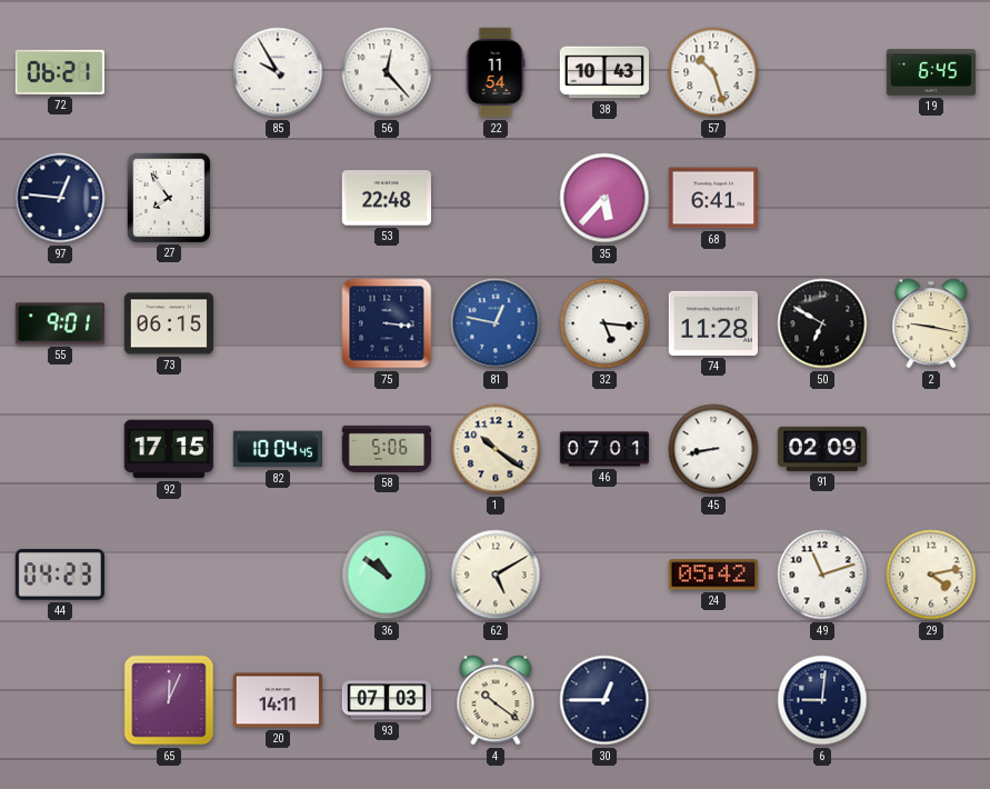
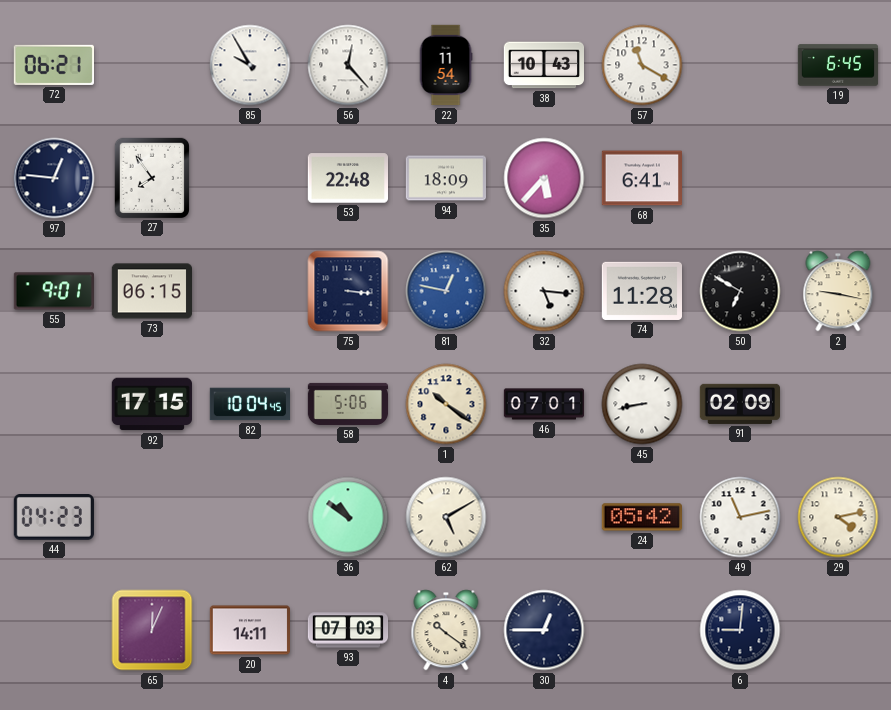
57: 10:27 -> 11:20
94: none -> 18:09
49: 11:12 -> 11:13
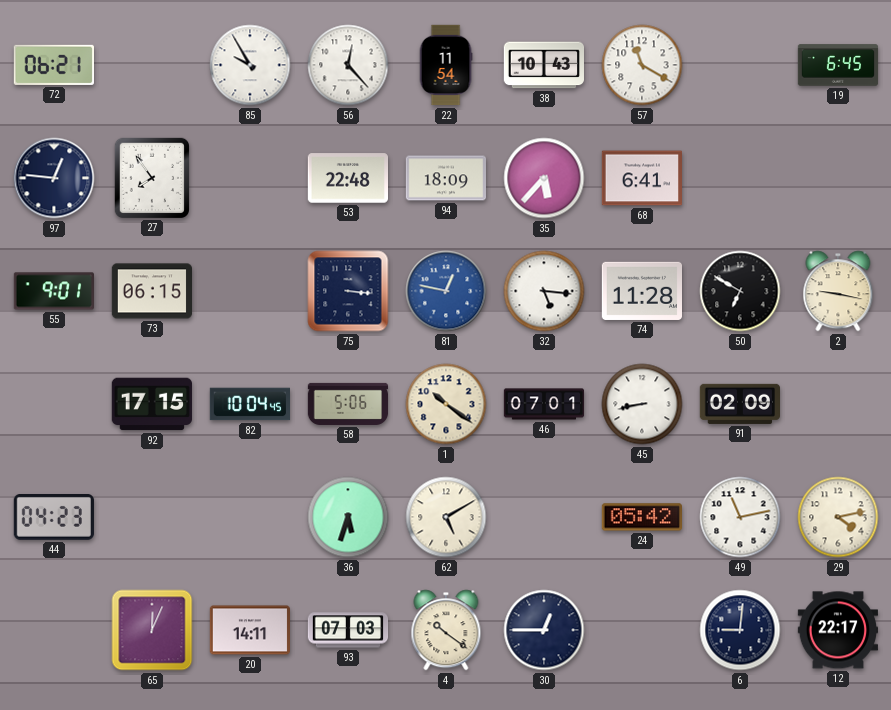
36: 10:51 -> 5:33
12: none -> 22:17
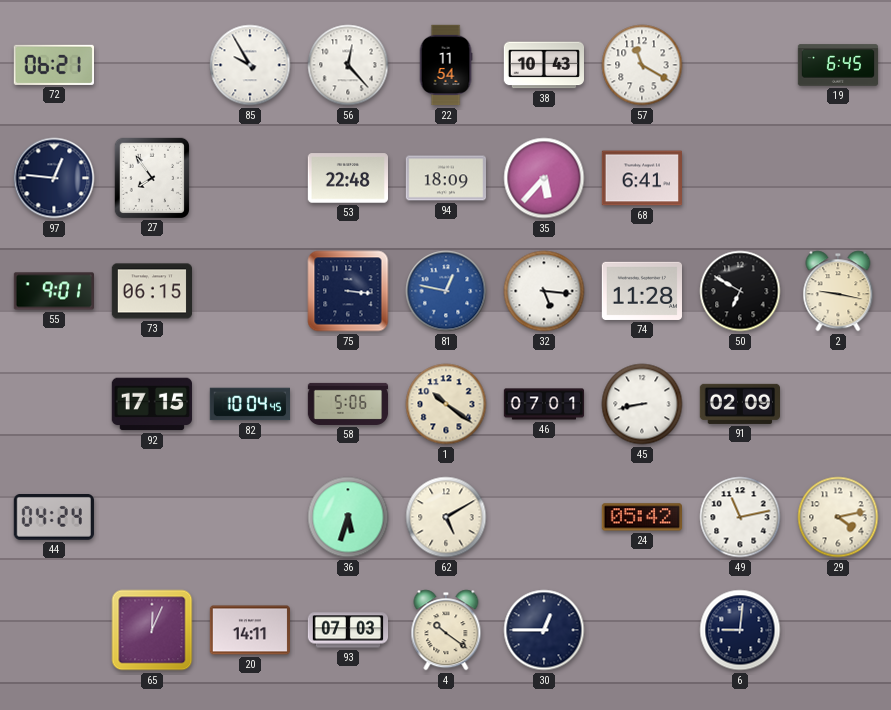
44: 04:23 -> 04:24
12: 22:17 -> none
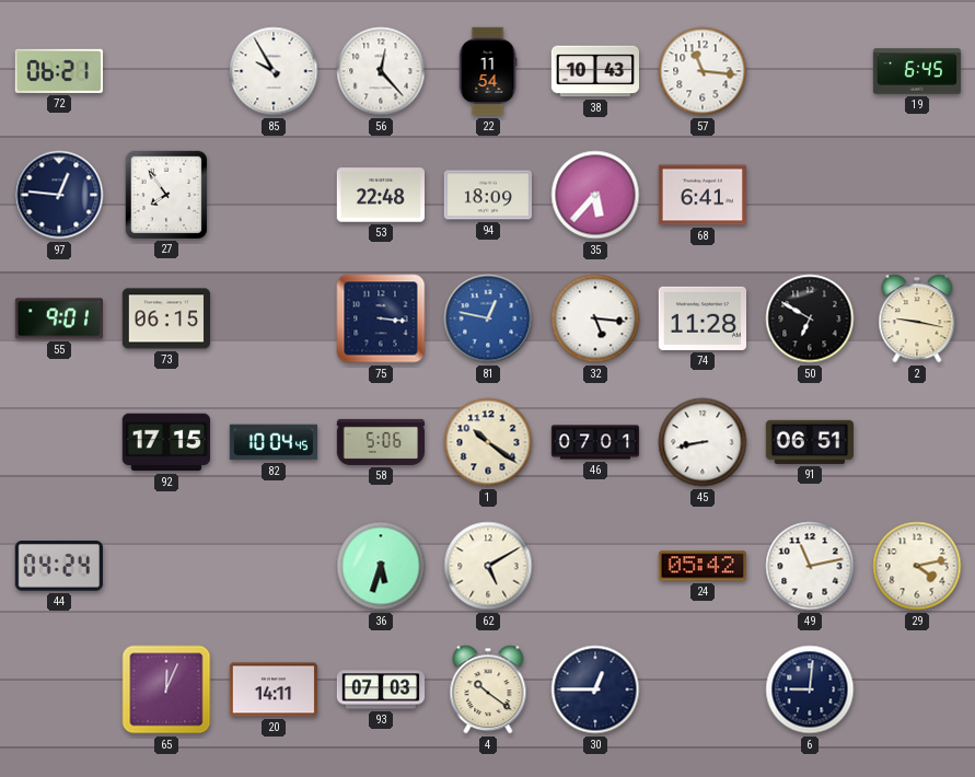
57: 11:20 -> 11:16
91: 02:09 -> 06:51
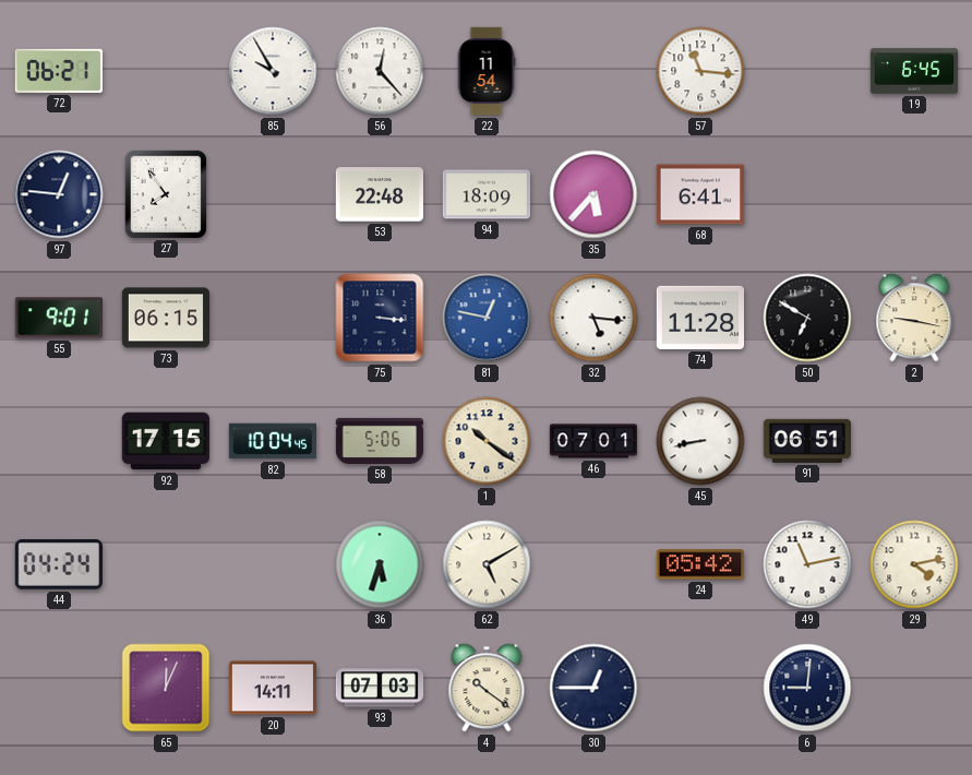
38: 10:43 -> none
